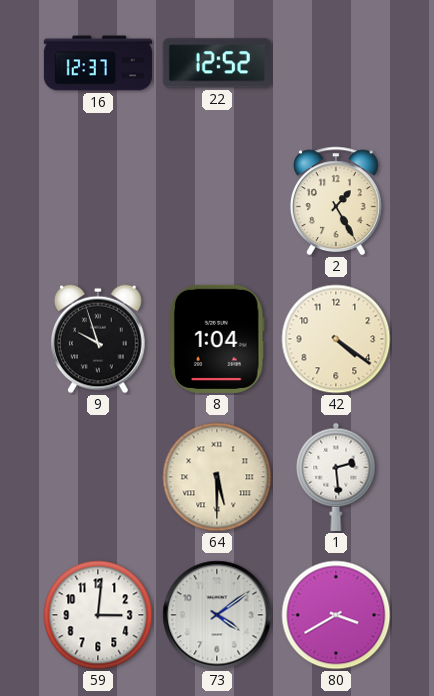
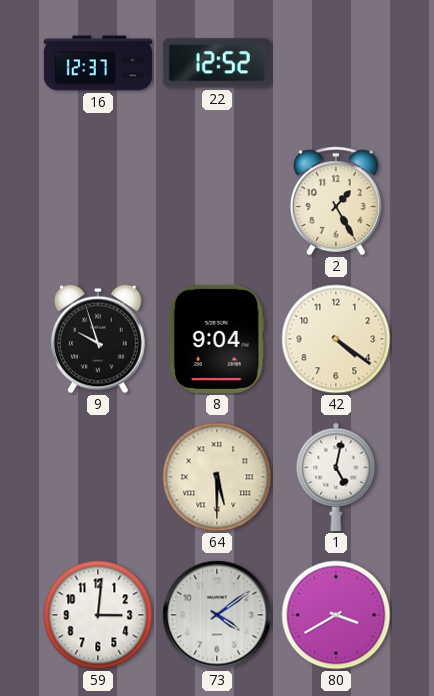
8: 1:04 -> 9:04
1: 2:29 -> 5:02
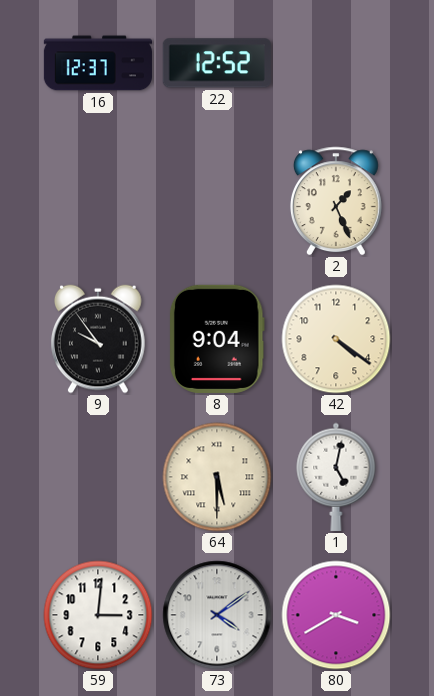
2: 1:25 -> 1:26
9: 9:57 -> 9:54
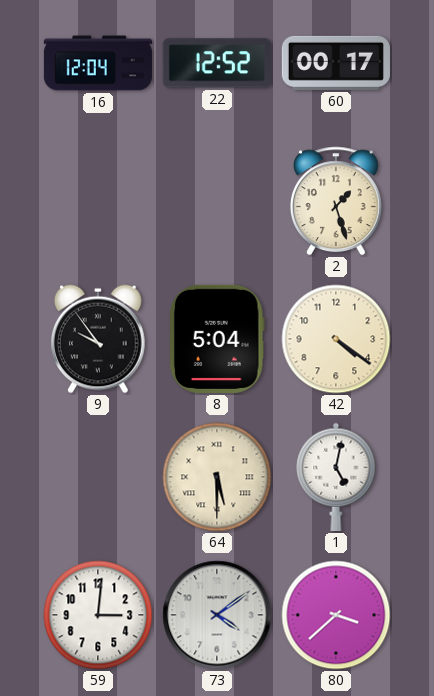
16: 12:37 -> 12:04
60: none -> 00:17
2: 1:26 -> 1:27
8: 9:04 -> 5:04
80: 3:40 -> 3:38
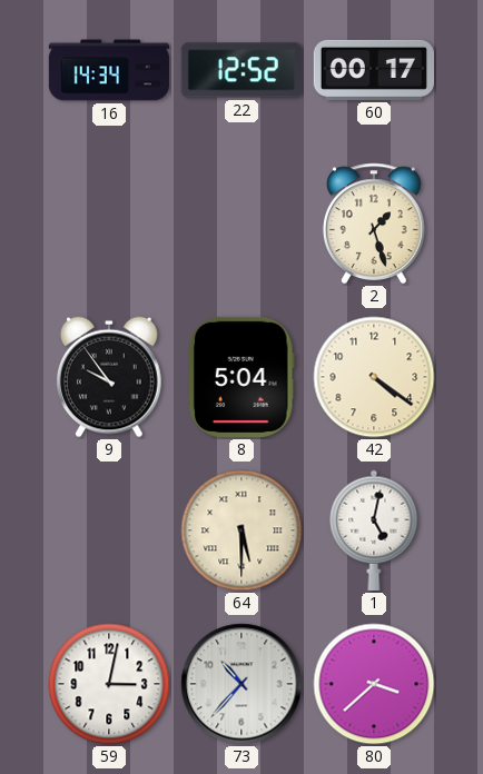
16: 12:04 -> 14:34
59: 3:01 -> 3:02
73: 4:09 -> 10:37
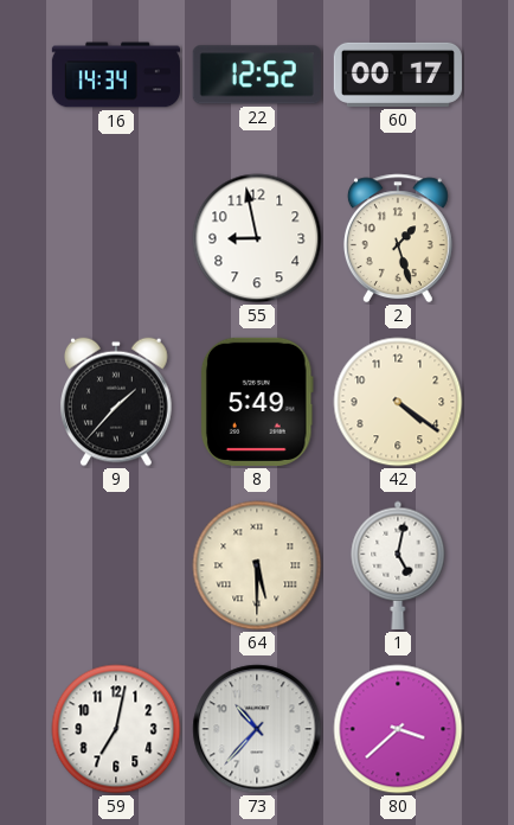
55: none -> 8:58
9: 9:54 -> 1:37
8: 5:04 -> 5:49
59: 3:02 -> 7:02
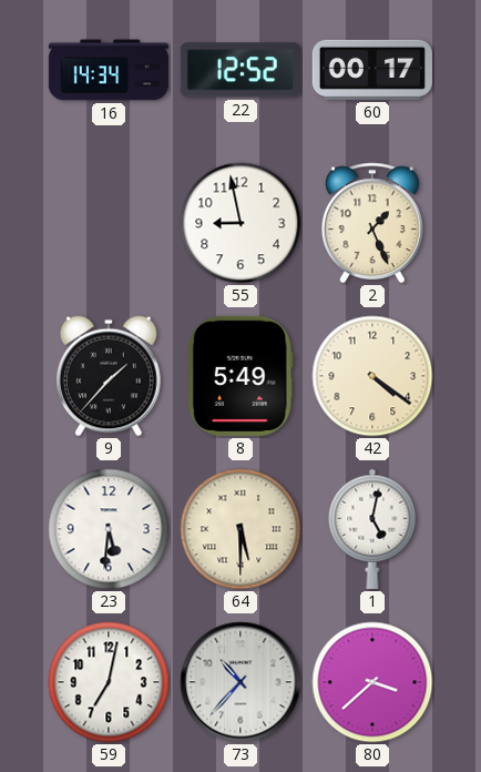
2: 1:27 -> 1:26
23: none -> 5:31
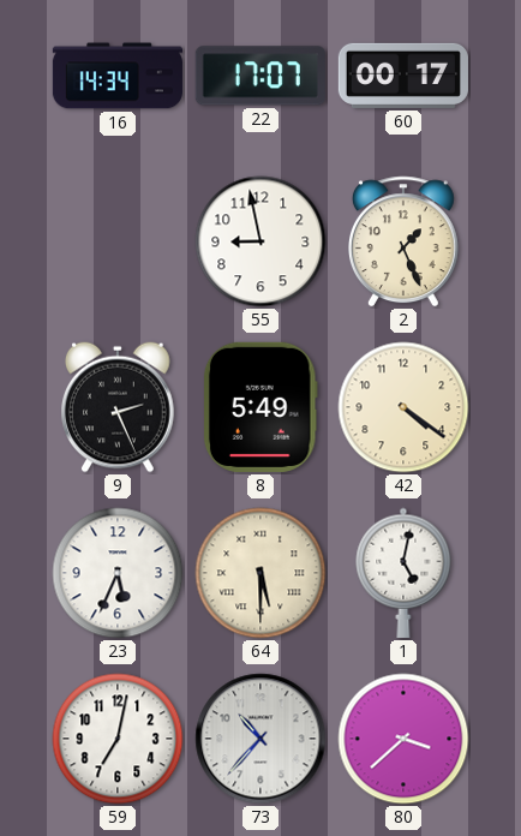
22: 12:52 -> 17:07
9: 1:37 -> 2:26
23: 5:31 -> 5:34
